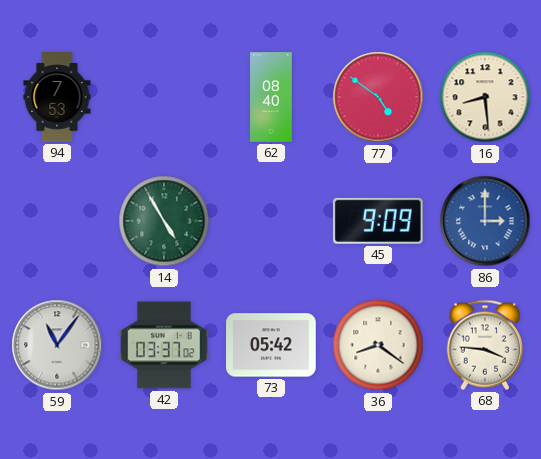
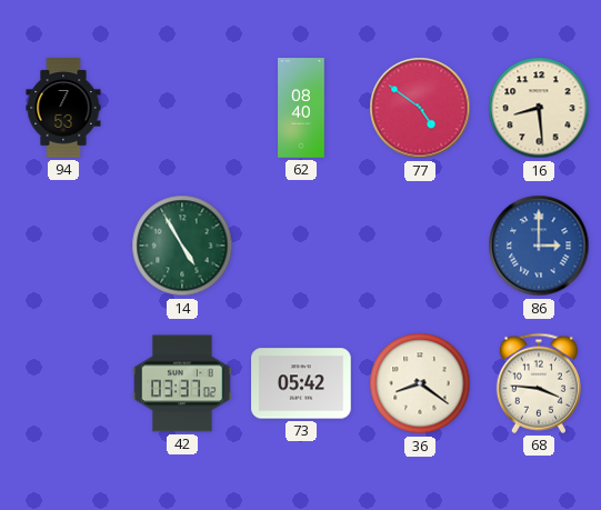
45: 9:09 -> none
59: 11:06 -> none
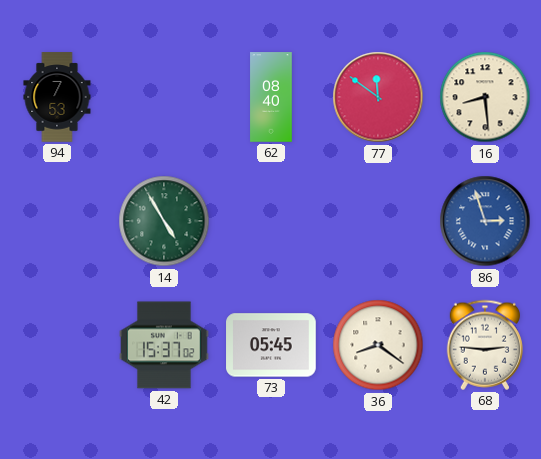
77: 4:51 -> 11:51
86: 3:00 -> 2:57
42: 03:37 -> 15:37
73: 05:42 -> 05:45
68: 3:46 -> 2:46
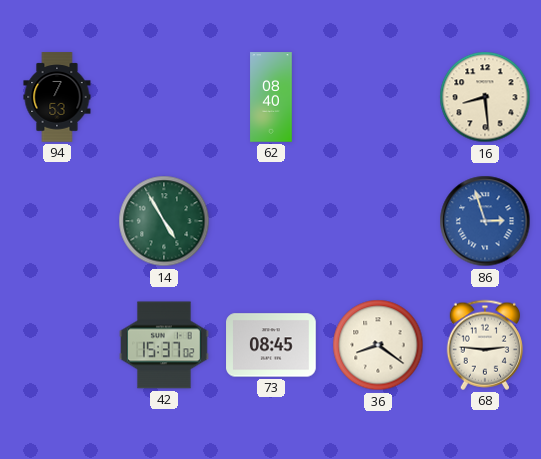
77: 11:51 -> none
73: 05:45 -> 08:45
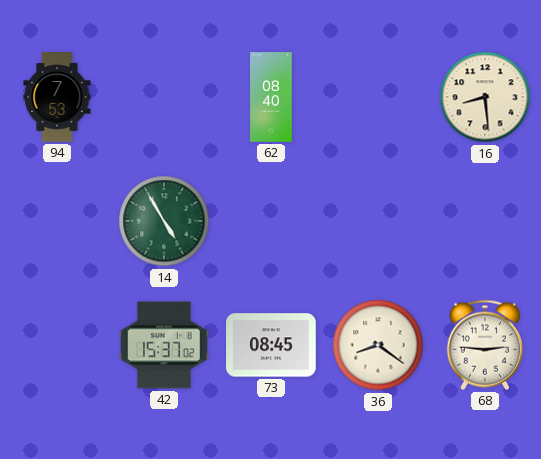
86: 2:57 -> none
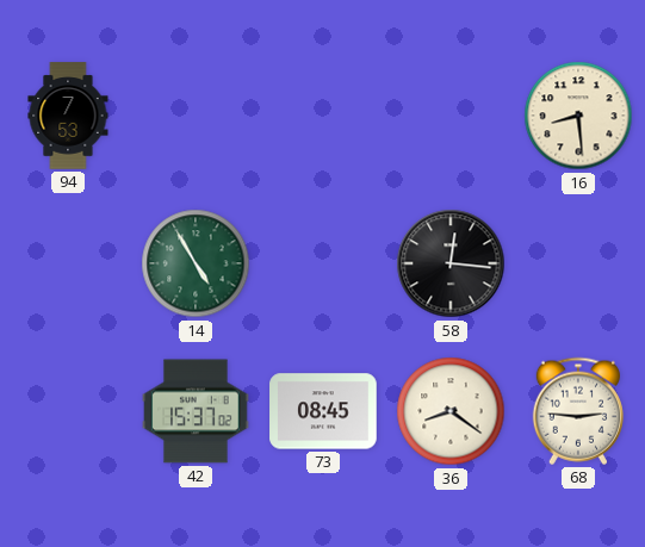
62: 08:40 -> none
58: none -> 12:16
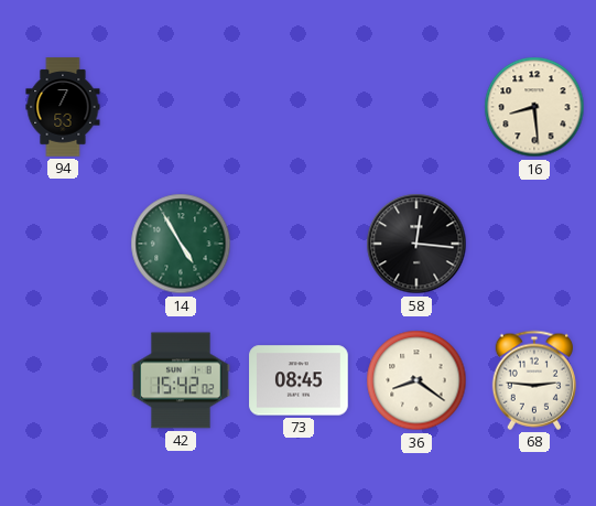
42: 15:37 -> 15:42
